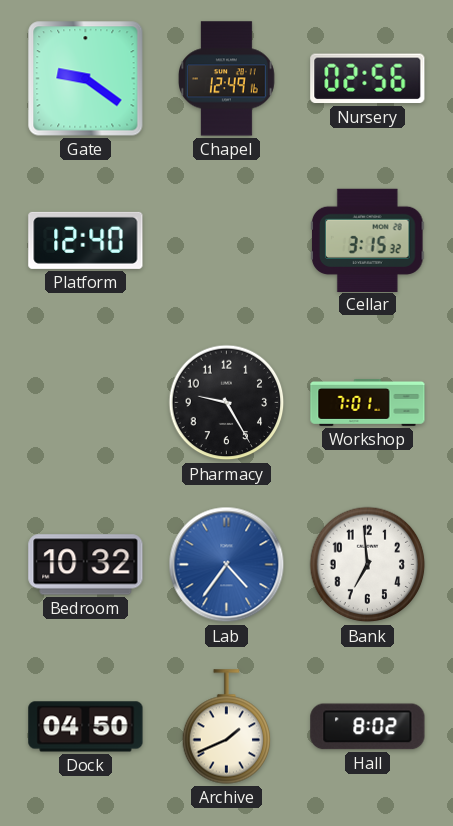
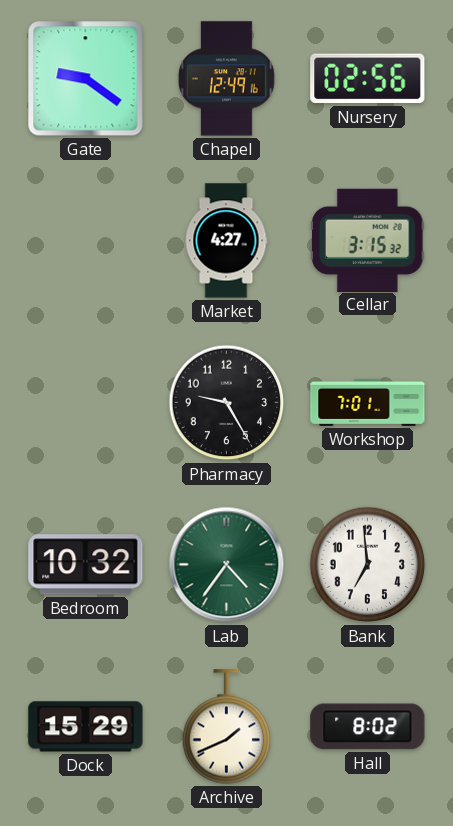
Platform: 12:40 -> none
Market: none -> 4:27
Lab dial: blue -> green
Dock: 04:50 -> 15:29
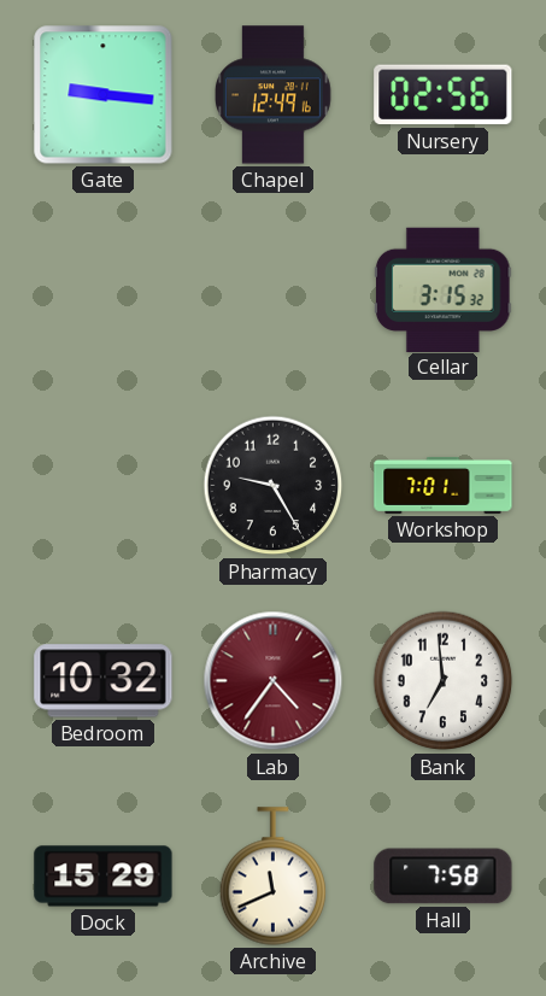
Gate: 9:21 -> 9:16
Market: 4:27 -> none
Lab dial: green -> burgundy
Archive: 1:41 -> 11:41
Hall: 8:02 -> 7:58
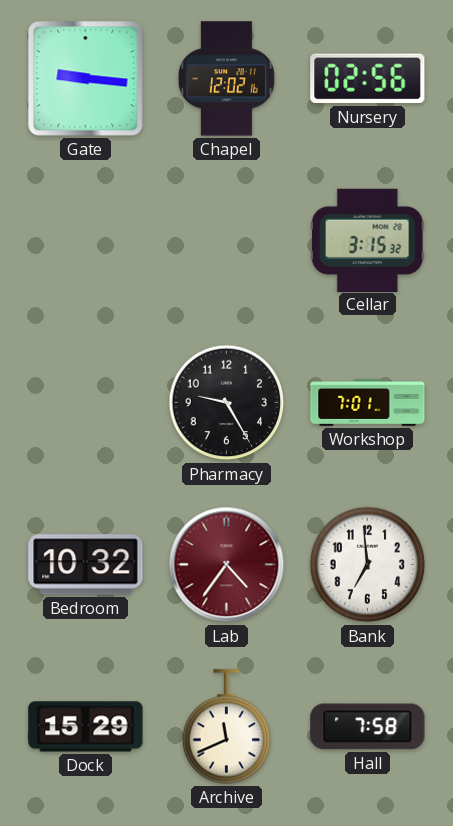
Chapel: 12:49 -> 12:02
